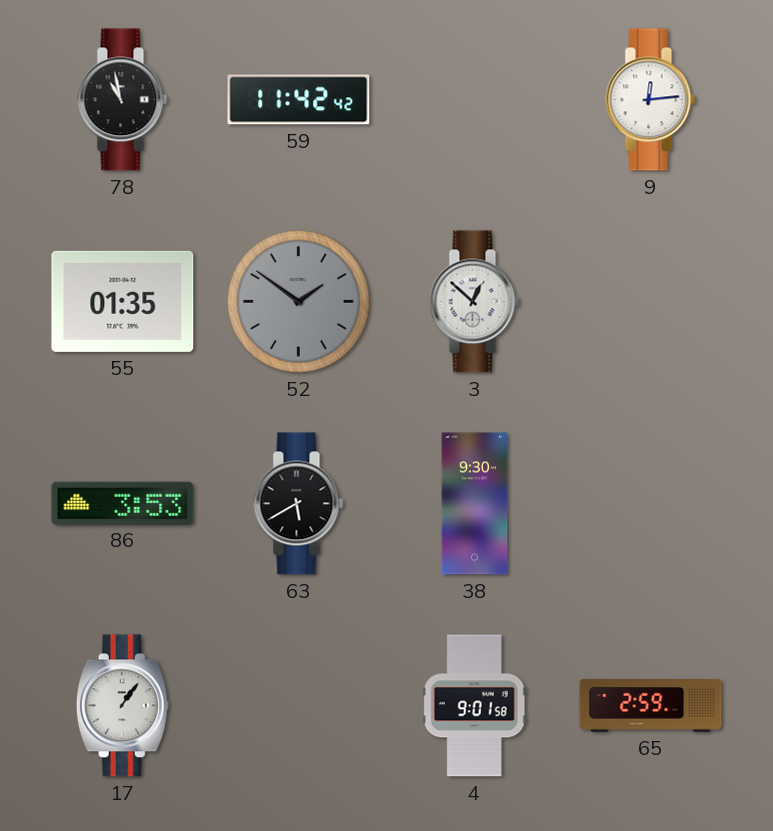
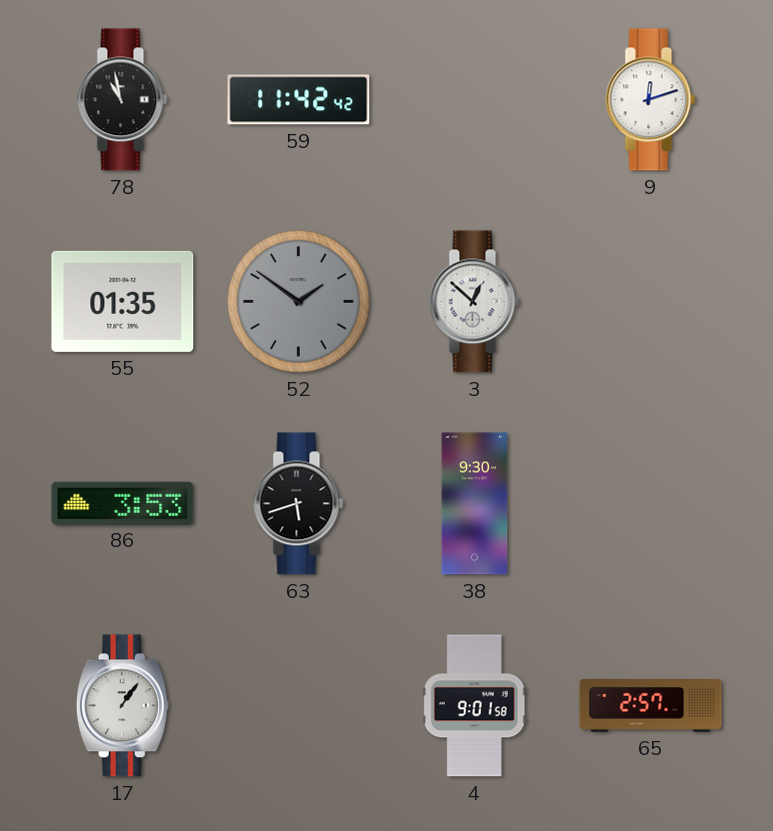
9: 12:14 -> 12:12
63: 5:40 -> 5:42
65: 2:59 -> 2:57
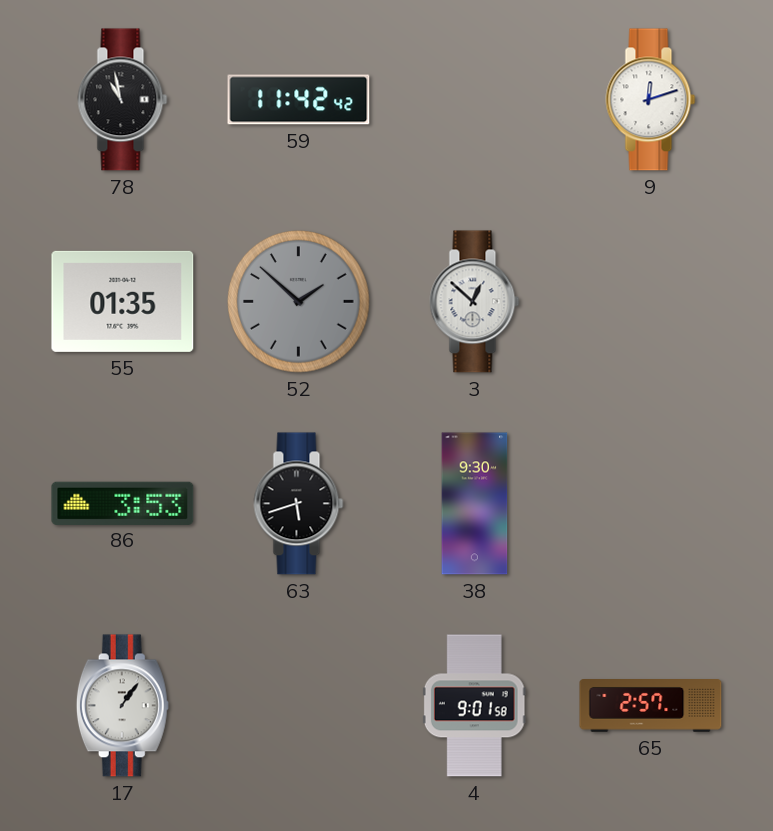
52: 1:51 -> 1:52
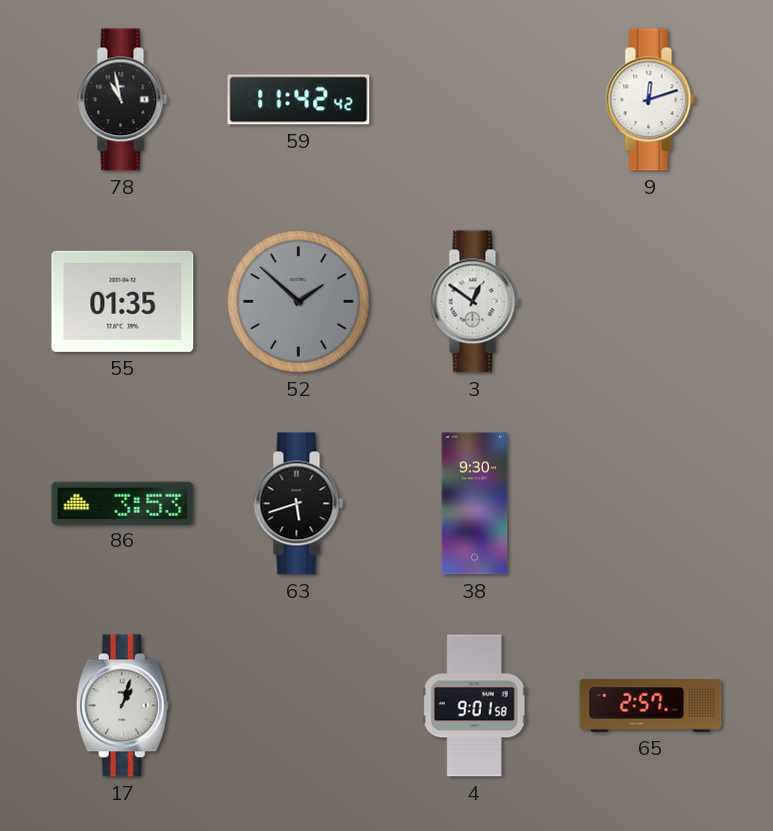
3: 12:52 -> 12:51
17: 1:06 -> 1:03
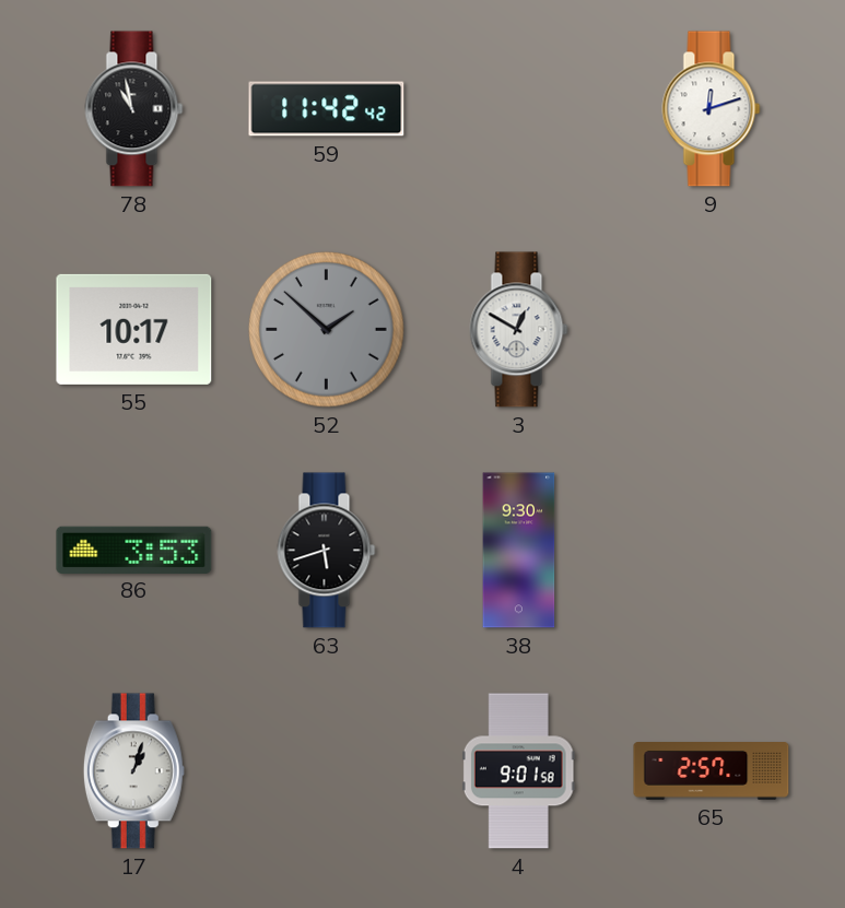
55: 01:35 -> 10:17
3: 12:51 -> 12:50
